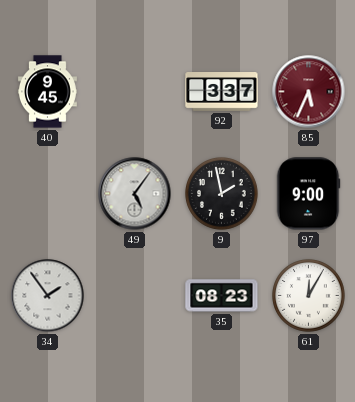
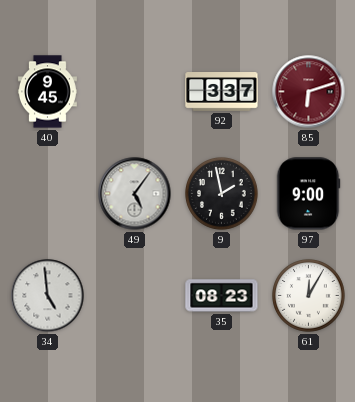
85: 5:34 -> 6:12
34: 1:54 -> 4:59
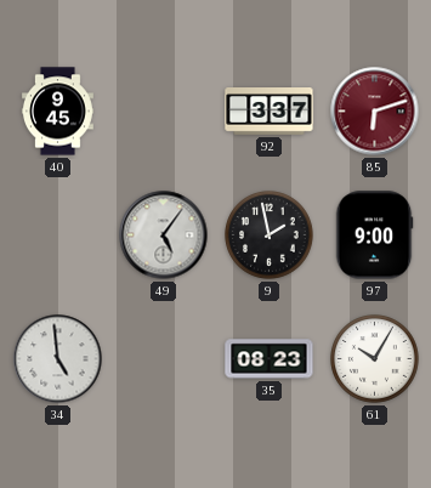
61: 12:05 -> 10:05
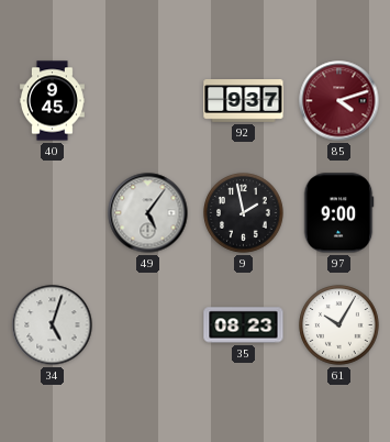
92: 3:37 -> 9:37
85: 6:12 -> 4:12
34: 4:59 -> 5:03
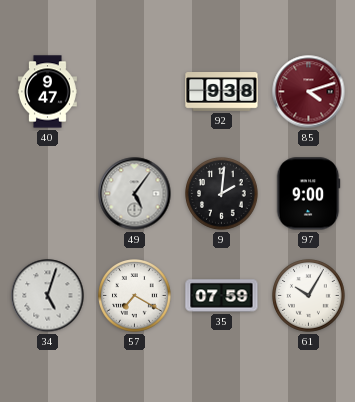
40: 9:45 -> 9:47
92: 9:37 -> 9:38
9: 1:58 -> 2:01
57: none -> 7:20
35: 08:23 -> 07:59
